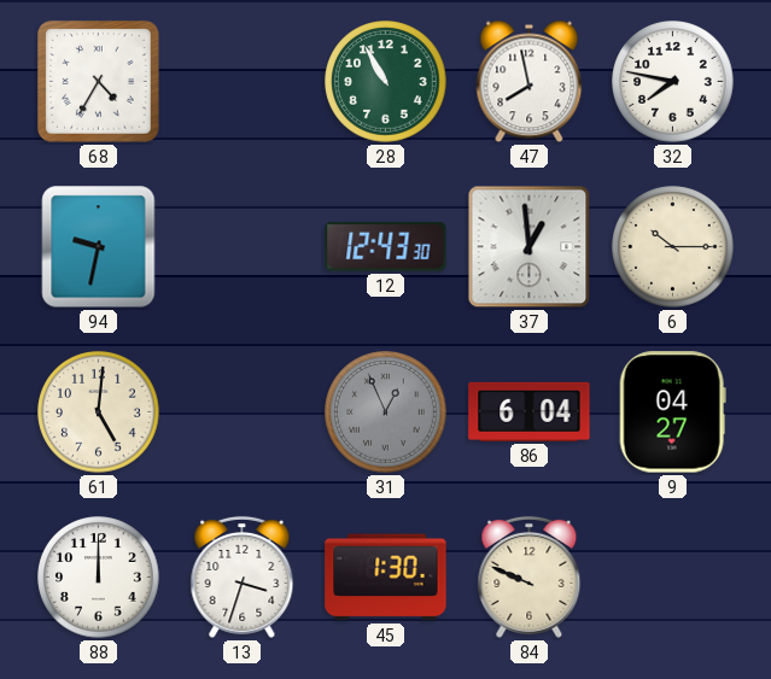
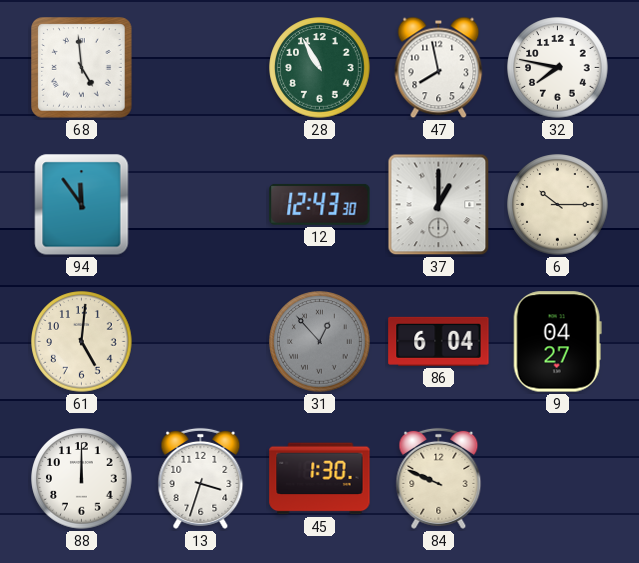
68: 4:35 -> 4:59
94: 9:32 -> 11:54
37: 12:59 -> 1:00
31: 12:56 -> 12:53
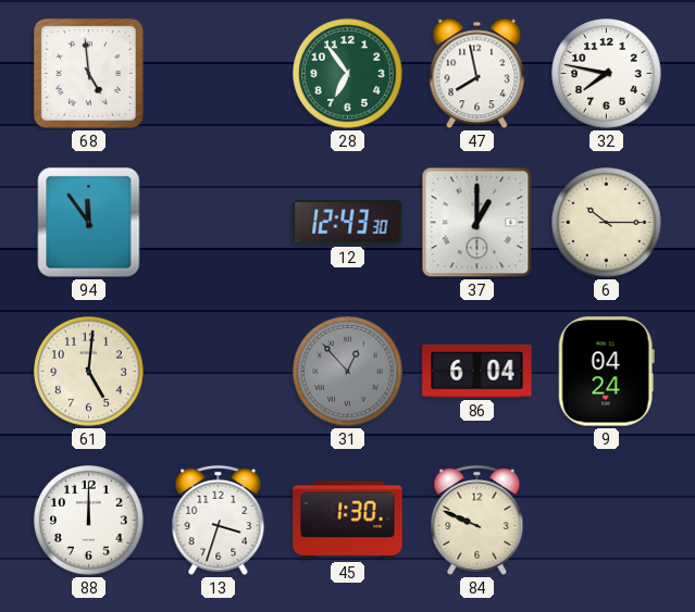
28: 10:55 -> 6:54
9: 04:27 -> 04:24
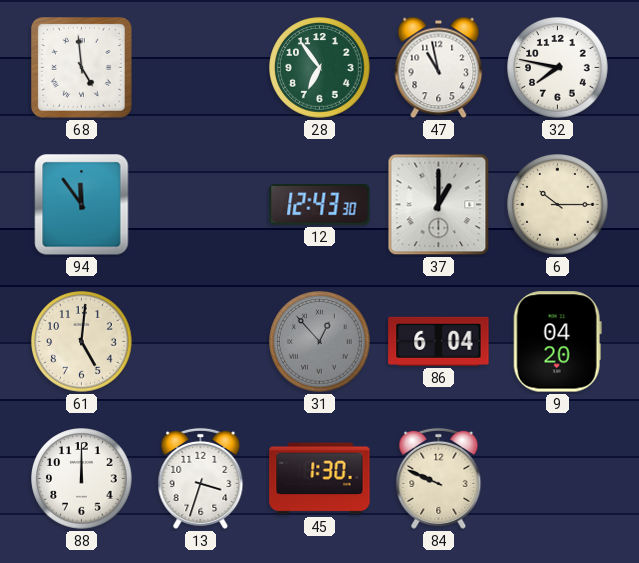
47: 7:58 -> 10:58
9: 04:24 -> 04:20
